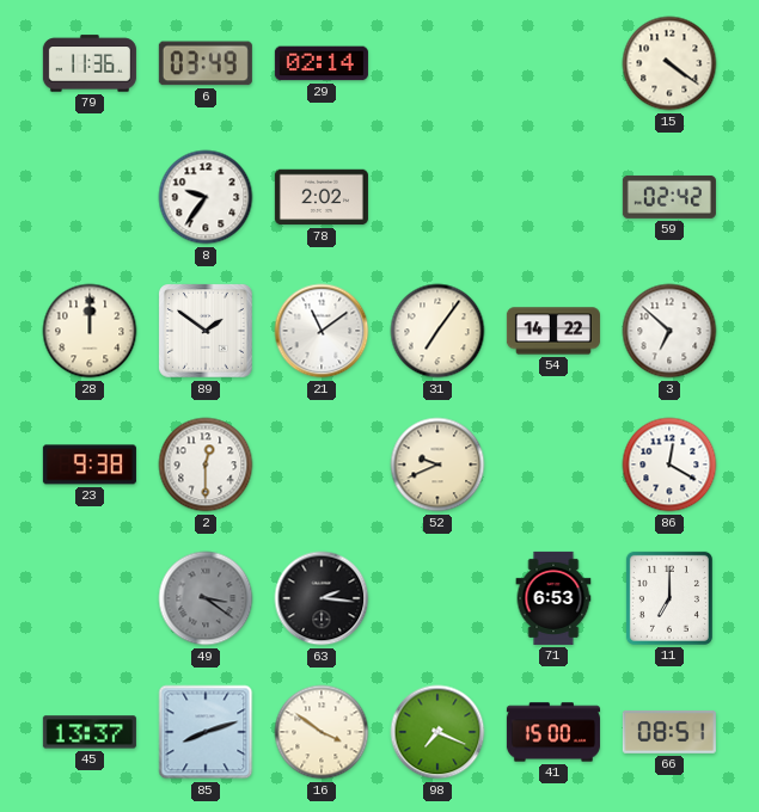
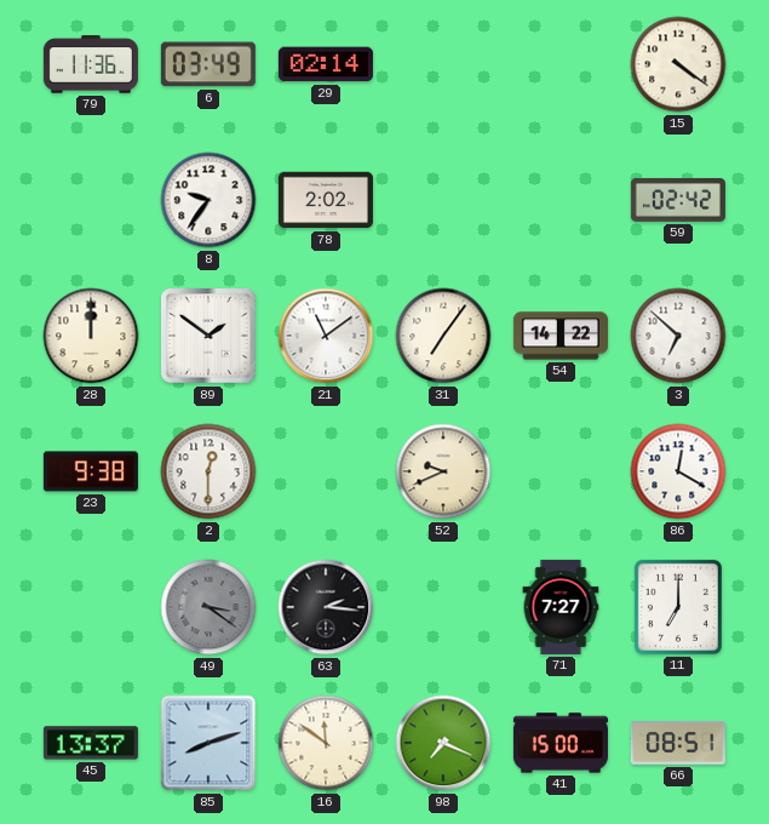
71: 6:53 -> 7:27
16: 3:51 -> 11:51
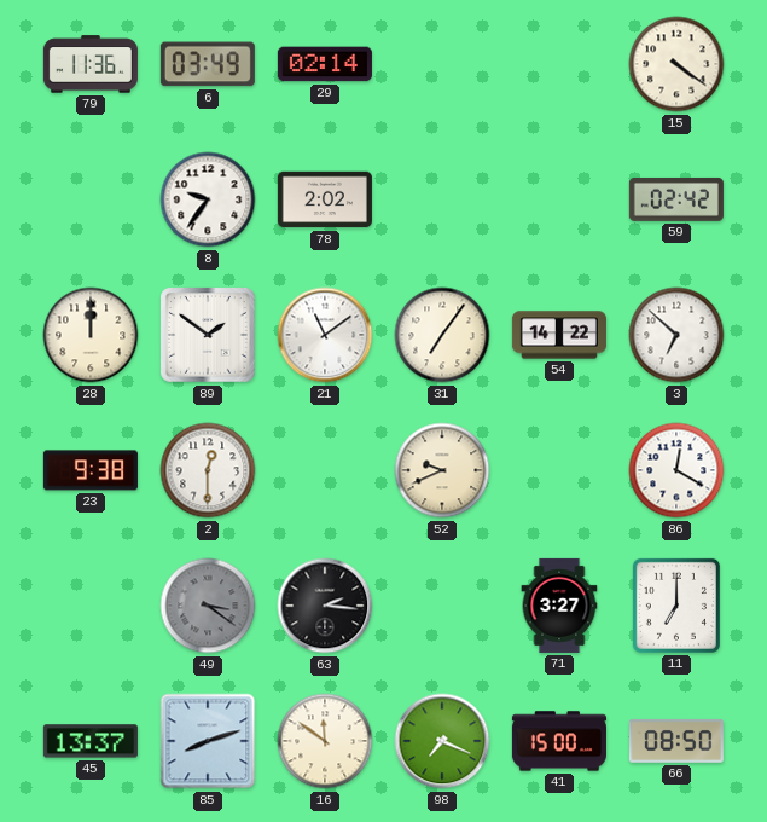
71: 7:27 -> 3:27
66: 08:51 -> 08:50
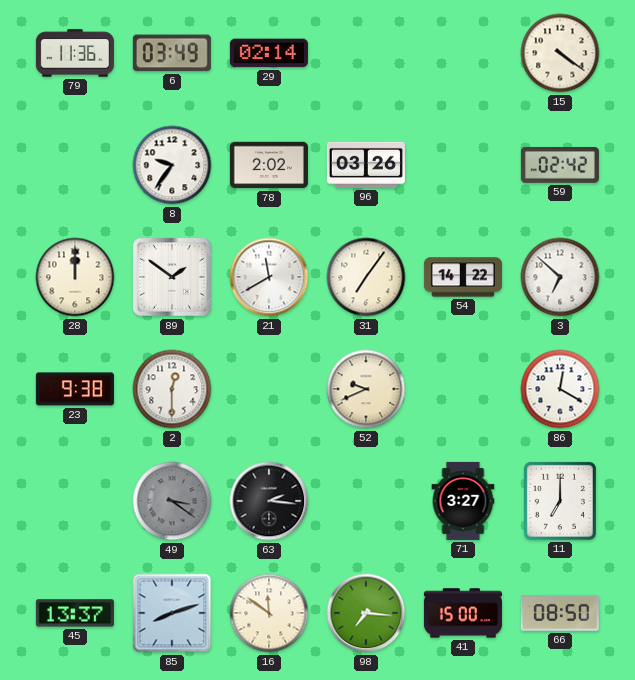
96: none -> 03:26
21: 11:09 -> 11:40
98: 7:19 -> 7:16
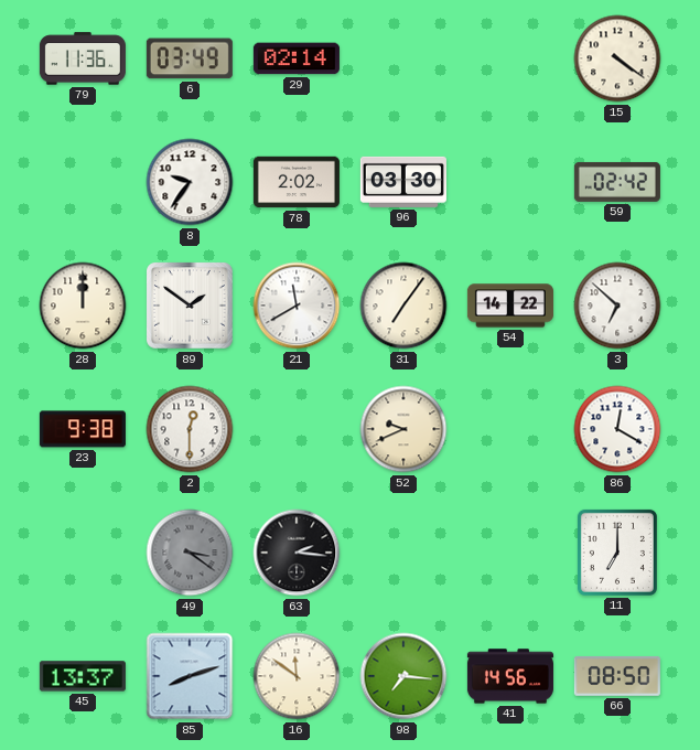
96: 03:26 -> 03:30
71: 3:27 -> none
41: 15:00 -> 14:56
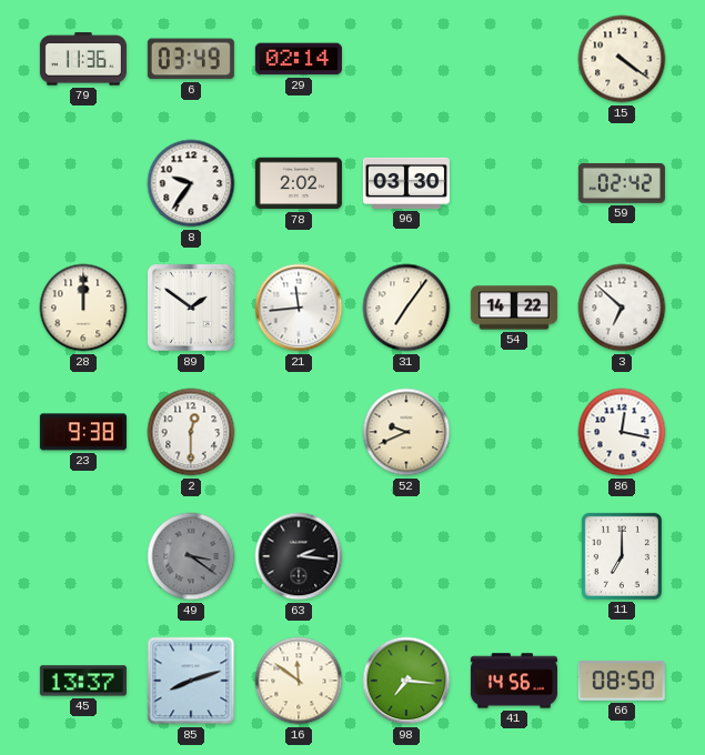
21: 11:40 -> 11:44
86: 12:20 -> 12:17
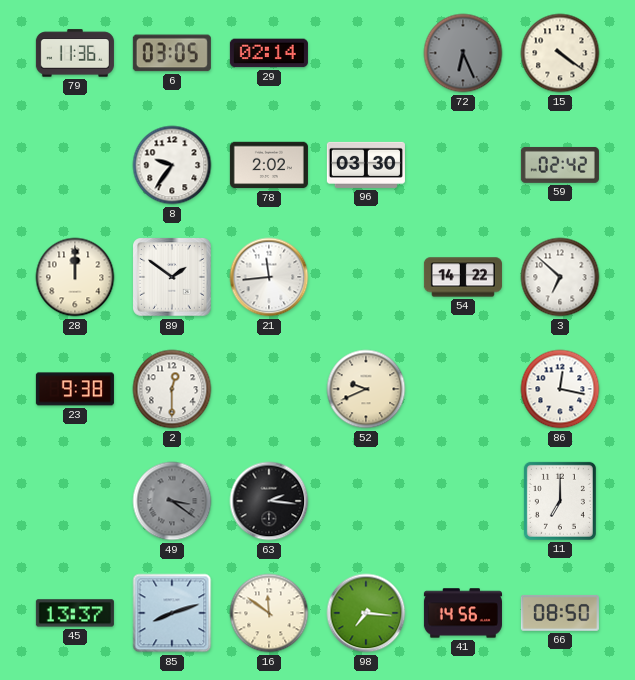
6: 03:49 -> 03:05
72: none -> 6:26
31: 7:06 -> none
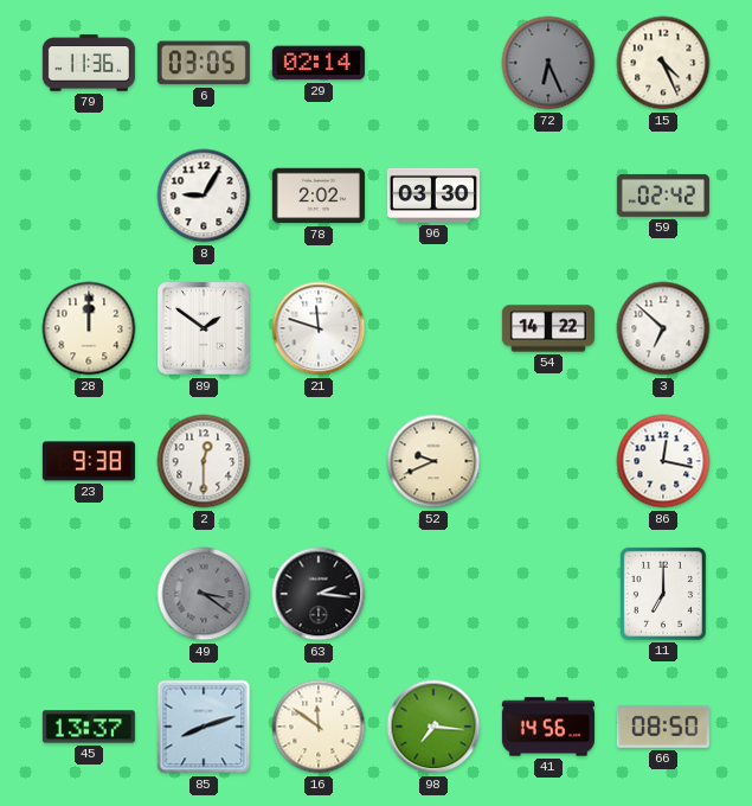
15: 4:21 -> 4:26
8: 9:36 -> 9:05
21: 11:44 -> 11:48
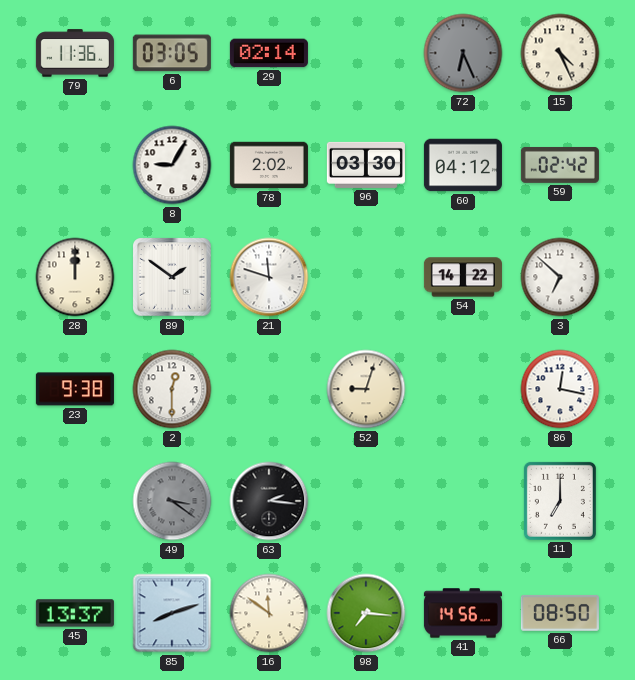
60: none -> 04:12
52: 9:41 -> 9:03
